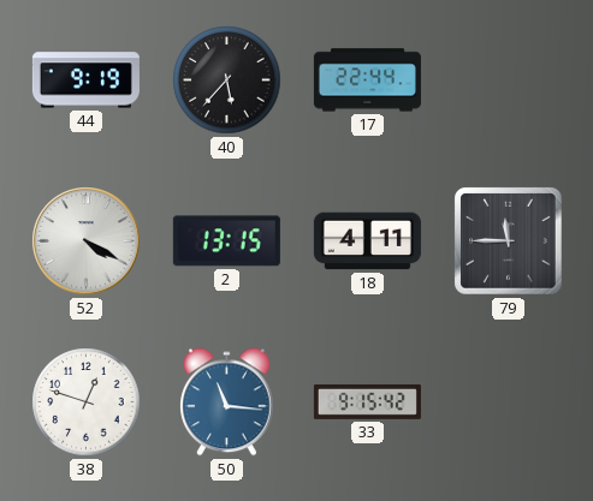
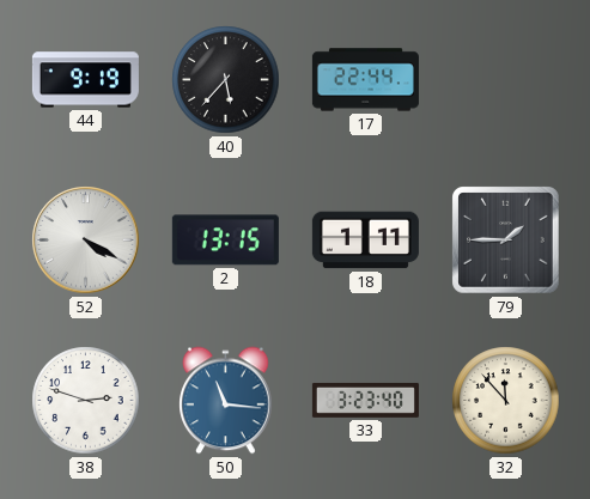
18: 4:11 -> 1:11
79: 11:45 -> 1:45
38: 12:48 -> 2:48
33: 9:15 -> 3:23
32: none -> 11:53
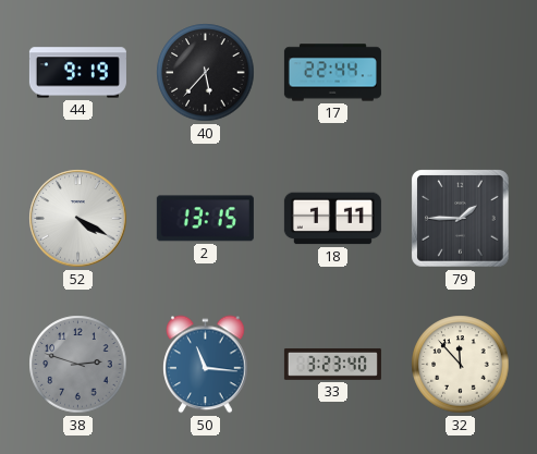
38 dial: white -> grey
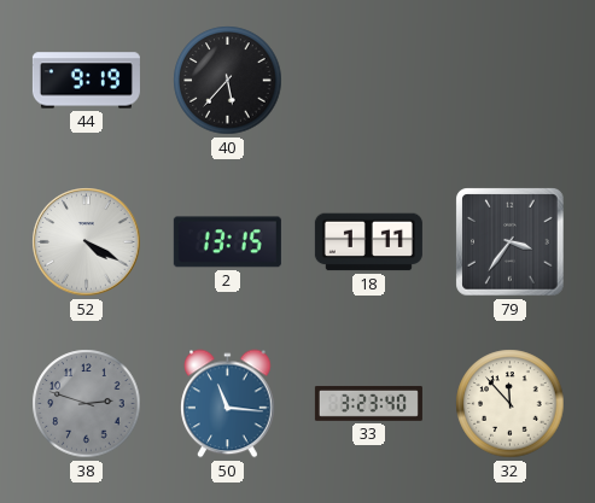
17: 22:44 -> none
79: 1:45 -> 3:36
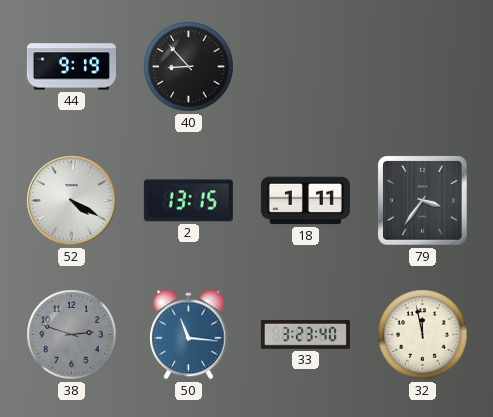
40: 5:37 -> 8:53
32: 11:53 -> 11:58
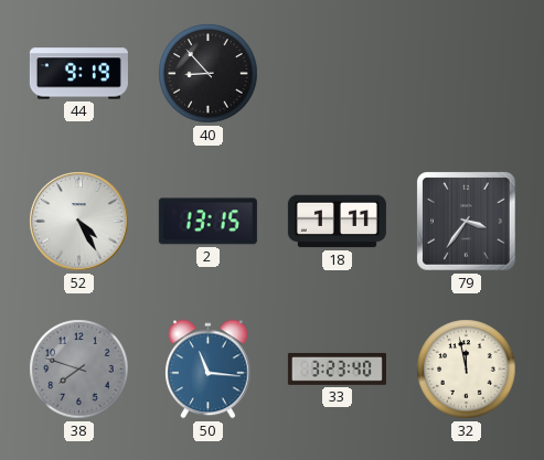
52: 4:20 -> 4:25
38: 2:48 -> 7:48
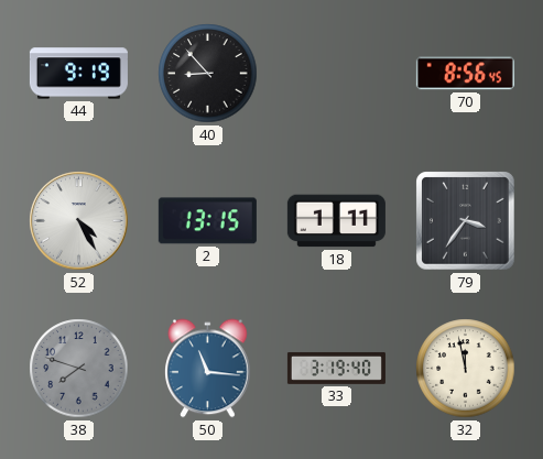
70: none -> 8:56
33: 3:23 -> 3:19
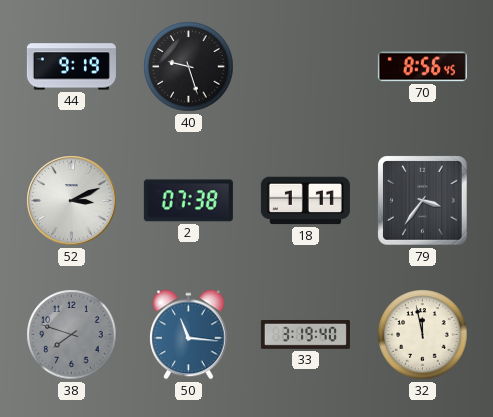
40: 8:53 -> 9:27
52: 4:25 -> 3:11
2: 13:15 -> 07:38
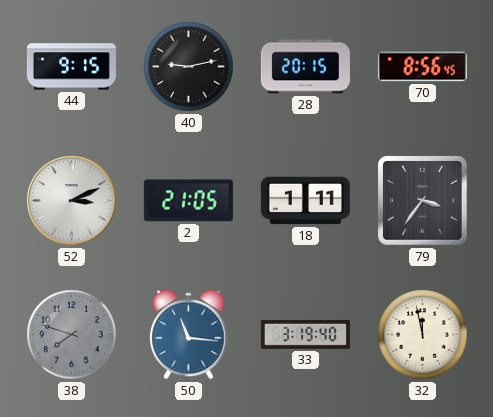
44: 9:19 -> 9:15
40: 9:27 -> 9:13
28: none -> 20:15
2: 07:38 -> 21:05
